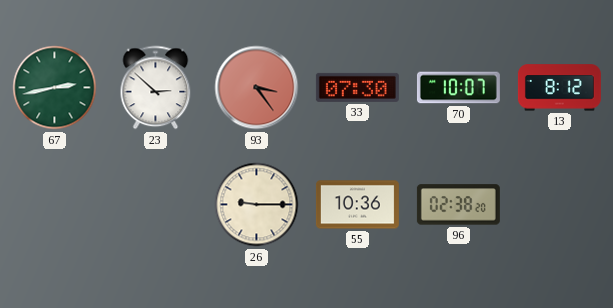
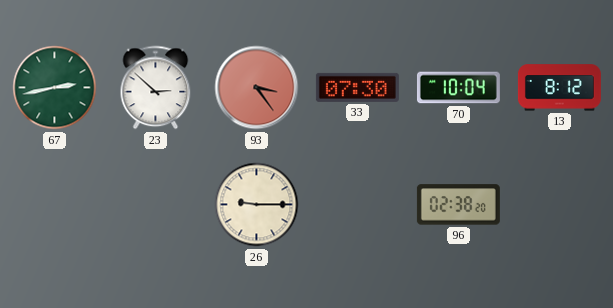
70: 10:07 -> 10:04
55: 10:36 -> none
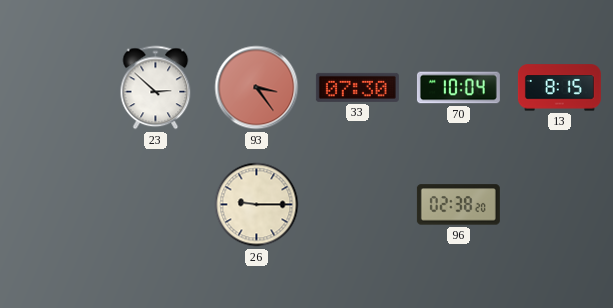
67: 2:43 -> none
13: 8:12 -> 8:15
